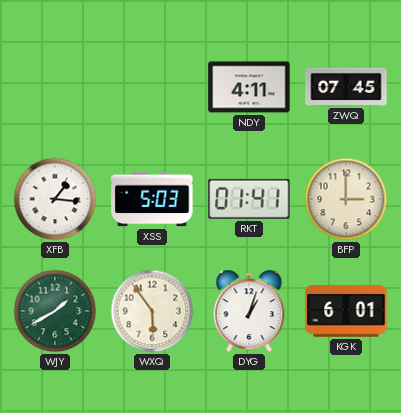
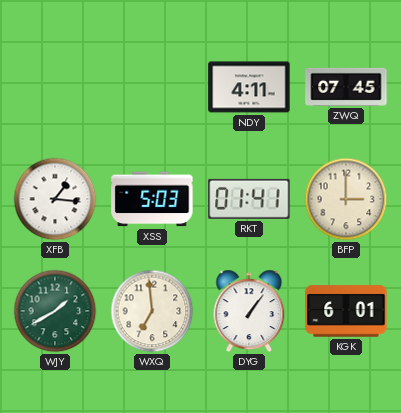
WXQ: 5:54 -> 6:59
DYG: 1:03 -> 1:06
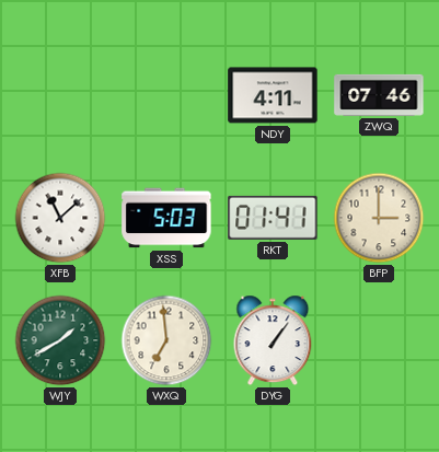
ZWQ: 07:45 -> 07:46
XFB: 1:16 -> 11:08
KGK: 6:01 -> none
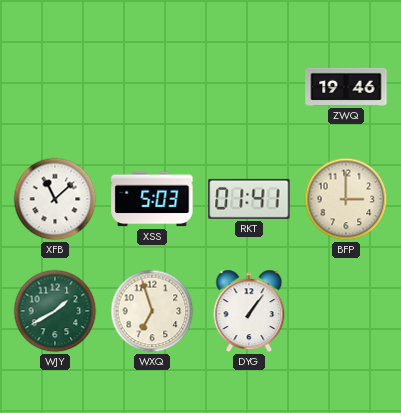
NDY: 4:11 -> none
ZWQ: 07:46 -> 19:46
WXQ: 6:59 -> 6:57
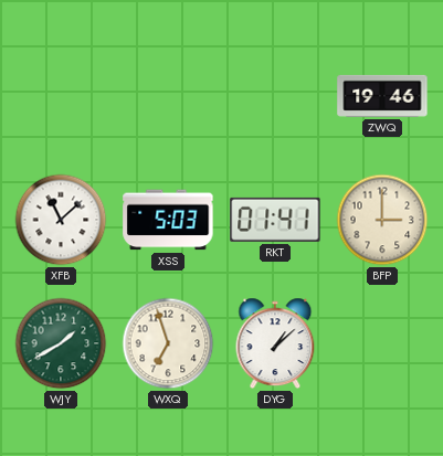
DYG: 1:06 -> 1:08
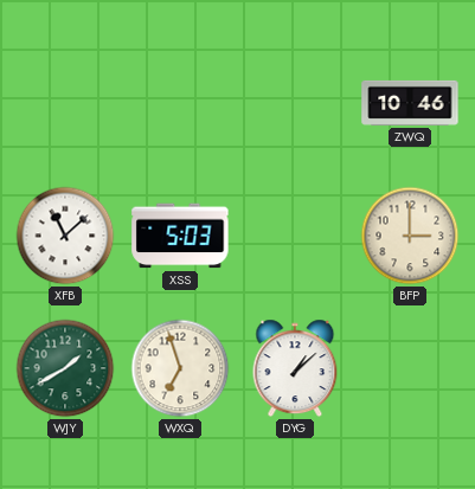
ZWQ: 19:46 -> 10:46
RKT: 01:41 -> none
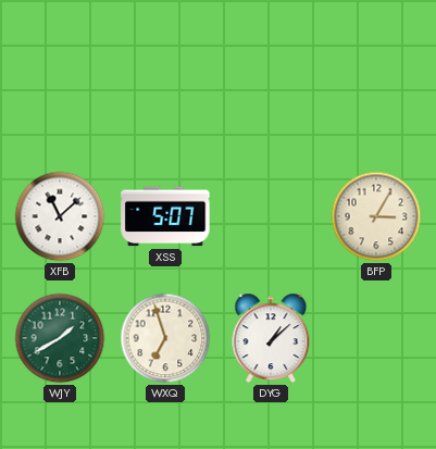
ZWQ: 10:46 -> none
XSS: 5:03 -> 5:07
BFP: 3:00 -> 3:05
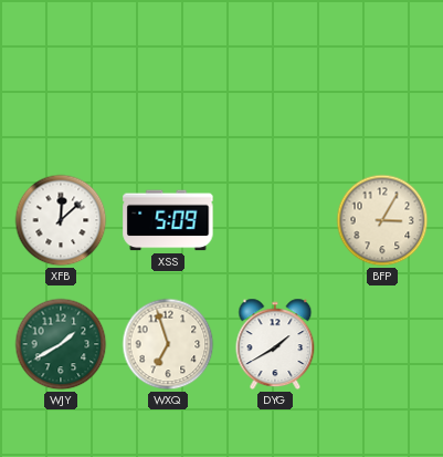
XFB: 11:08 -> 12:08
XSS: 5:07 -> 5:09
DYG: 1:08 -> 1:40
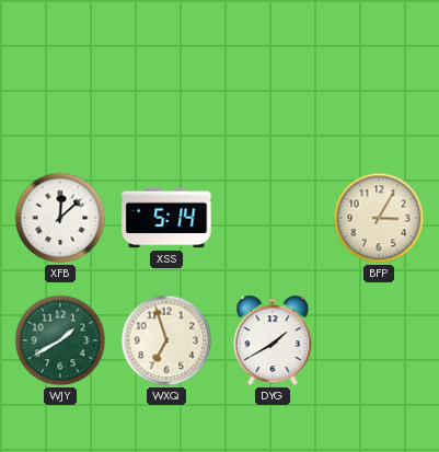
XSS: 5:09 -> 5:14
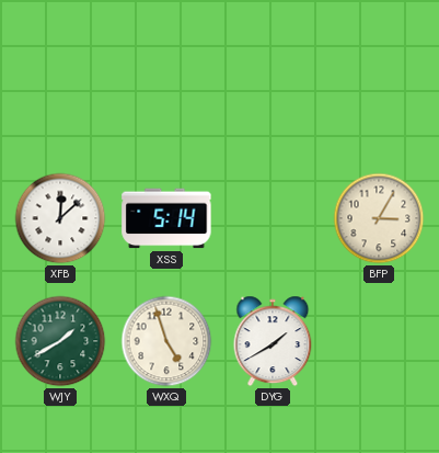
WXQ: 6:57 -> 4:57
